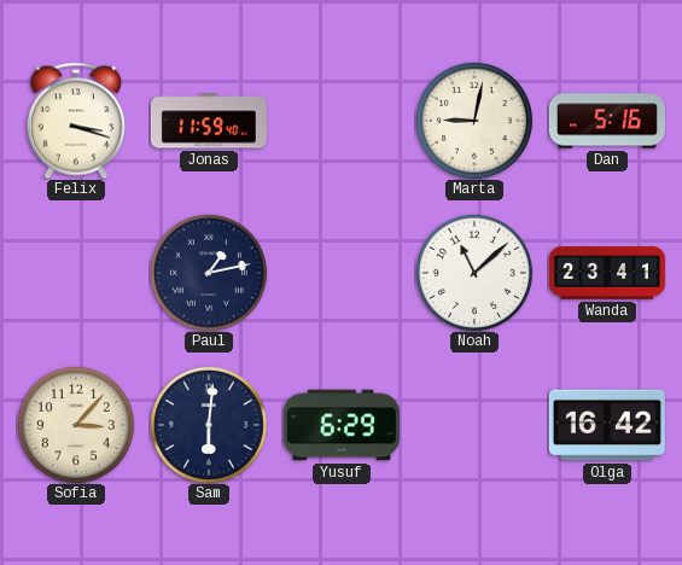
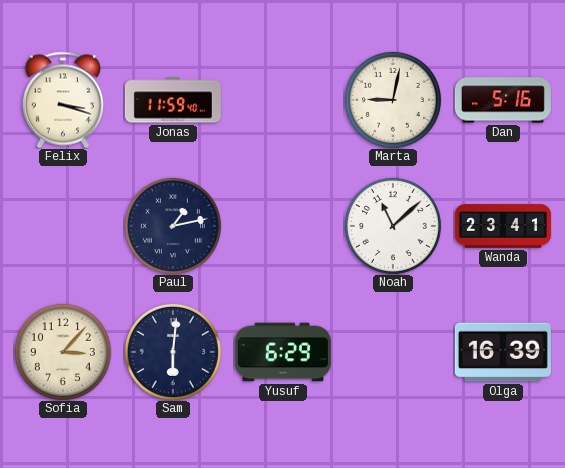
Olga: 16:42 -> 16:39
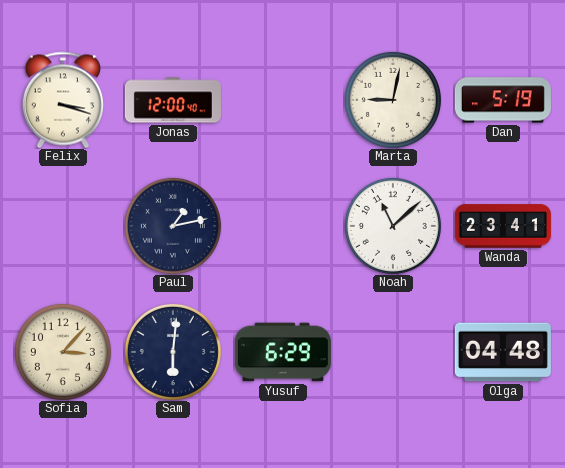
Jonas: 11:59 -> 12:00
Dan: 5:16 -> 5:19
Olga: 16:39 -> 04:48
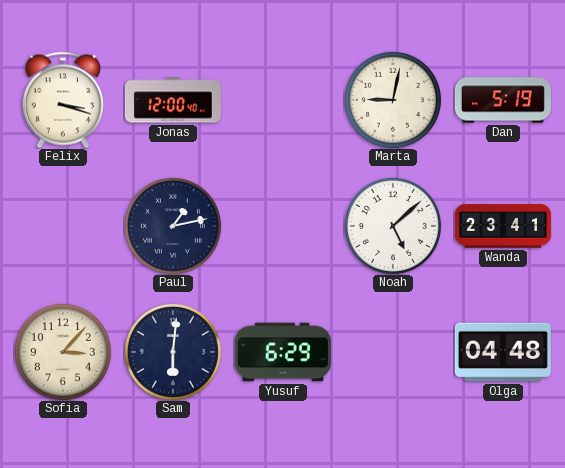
Noah: 11:08 -> 5:08
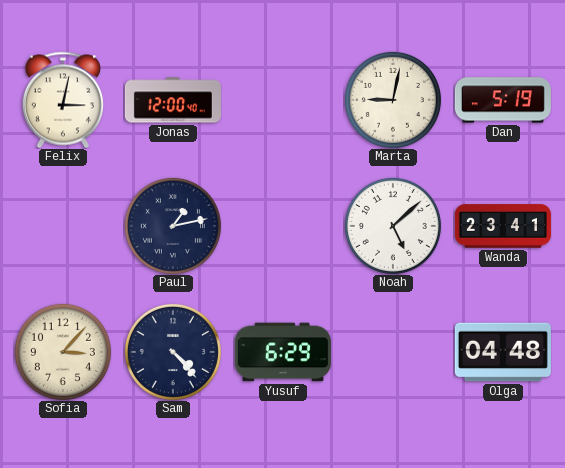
Felix: 3:18 -> 3:02
Sam: 6:01 -> 4:23
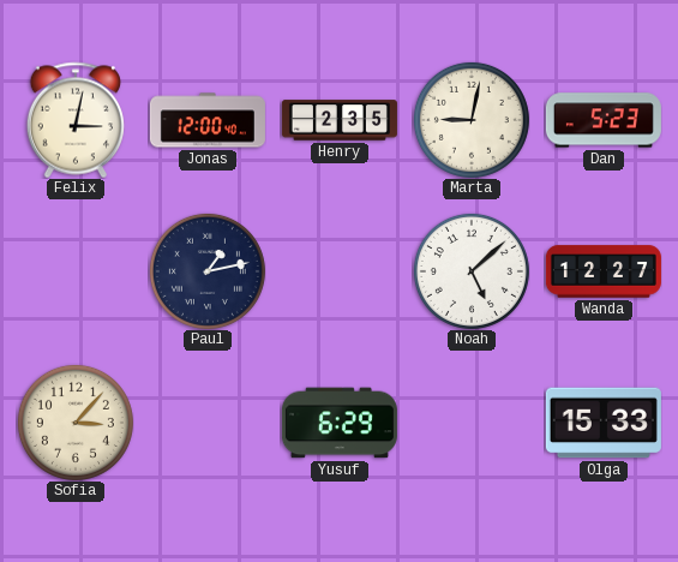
Henry: none -> 2:35
Dan: 5:19 -> 5:23
Wanda: 23:41 -> 12:27
Sam: 4:23 -> none
Olga: 04:48 -> 15:33
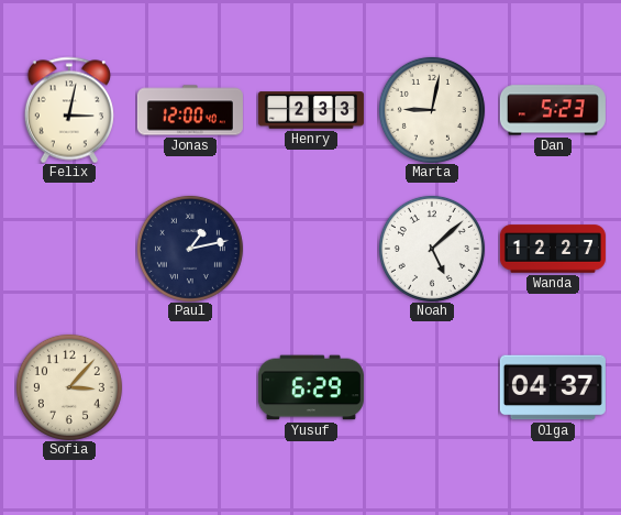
Henry: 2:35 -> 2:33
Olga: 15:33 -> 04:37
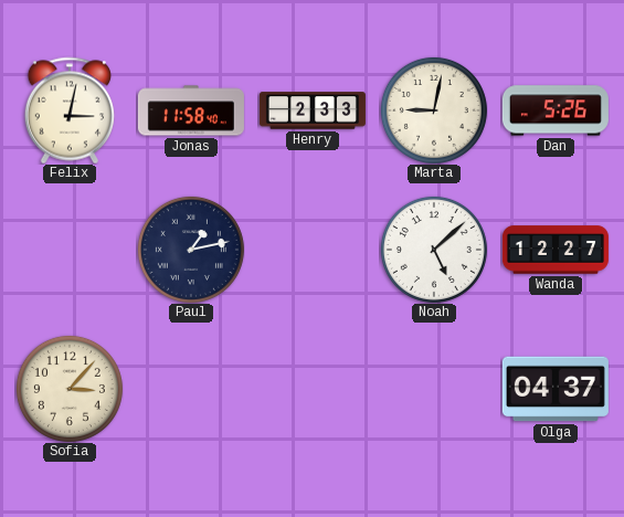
Jonas: 12:00 -> 11:58
Dan: 5:23 -> 5:26
Yusuf: 6:29 -> none
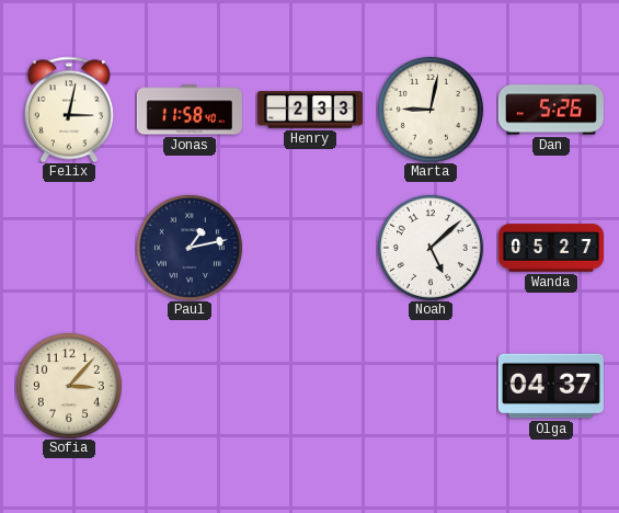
Wanda: 12:27 -> 05:27
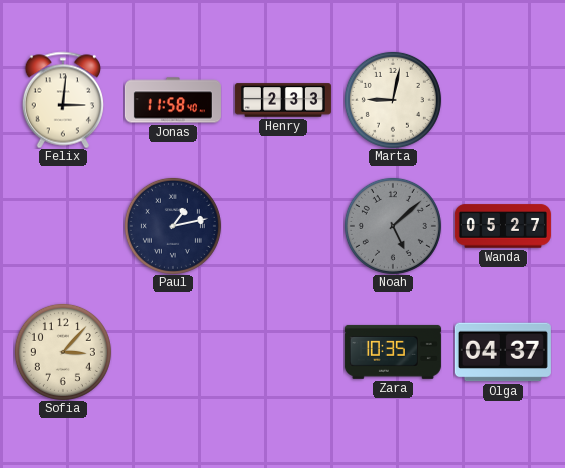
Felix: 3:02 -> 3:01
Dan: 5:26 -> none
Noah dial: white -> grey
Zara: none -> 10:35
